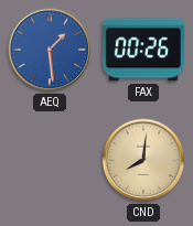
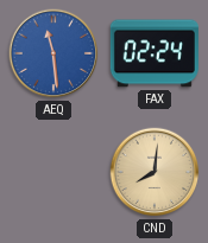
AEQ: 1:29 -> 11:29
FAX: 00:26 -> 02:24
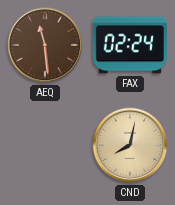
AEQ dial: blue -> brown
CND: 8:01 -> 8:02
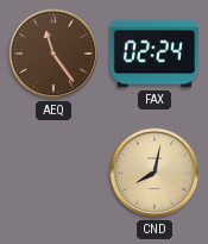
AEQ: 11:29 -> 11:24
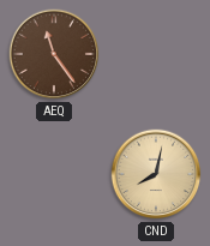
FAX: 02:24 -> none
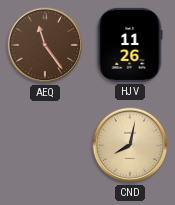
HJV: none -> 11:26
